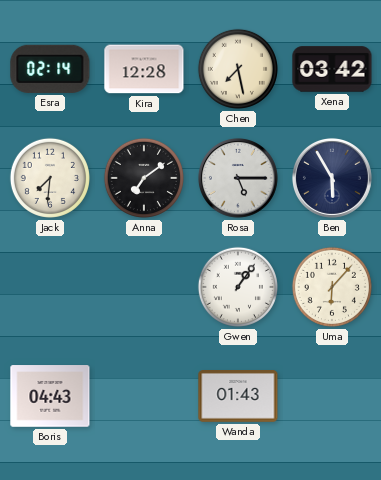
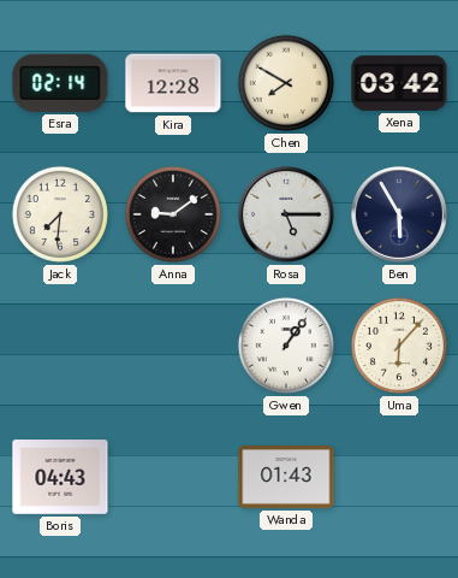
Chen: 7:28 -> 7:50
Anna: 7:09 -> 9:09
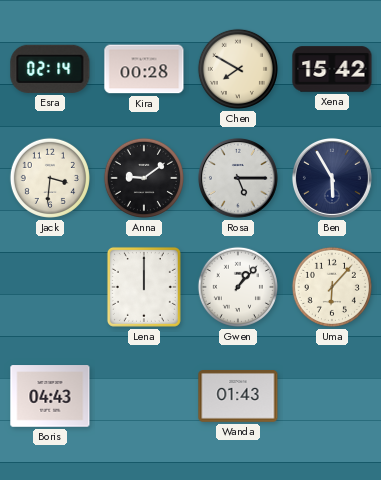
Kira: 12:28 -> 00:28
Xena: 03:42 -> 15:42
Jack: 7:31 -> 3:31
Lena: none -> 12:00
Gwen: 1:06 -> 1:07
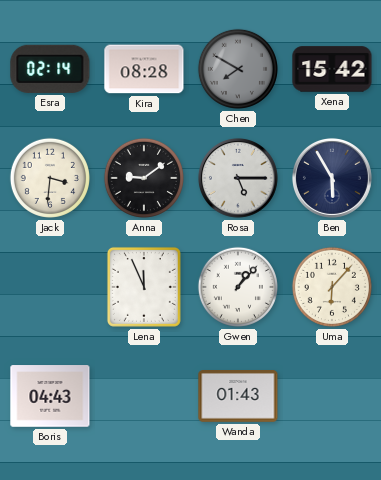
Kira: 00:28 -> 08:28
Chen dial: cream -> grey
Lena: 12:00 -> 11:56
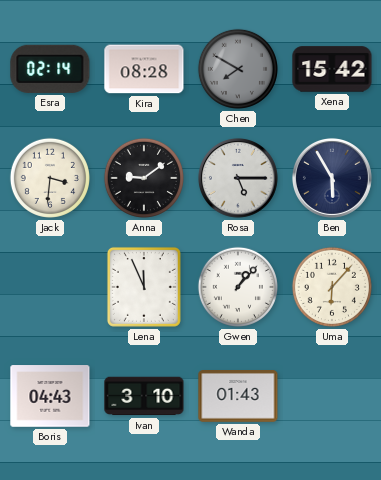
Ivan: none -> 3:10
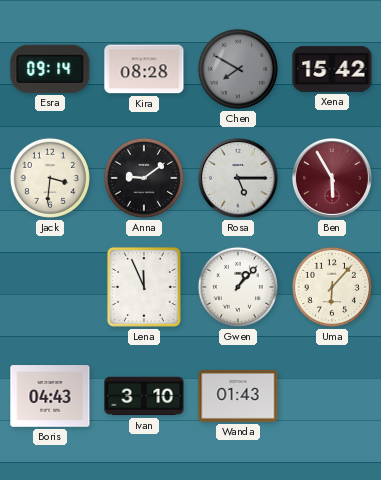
Esra: 02:14 -> 09:14
Ben dial: navy -> burgundy
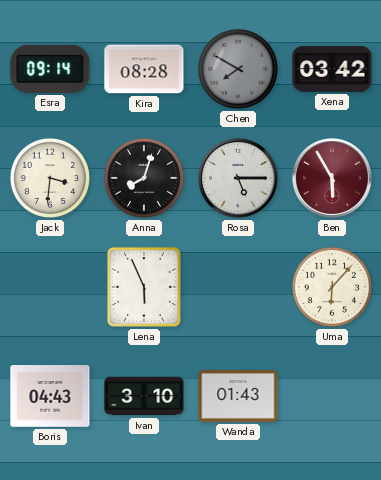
Xena: 15:42 -> 03:42
Anna: 9:09 -> 8:03
Lena: 11:56 -> 5:56
Gwen: 1:07 -> none
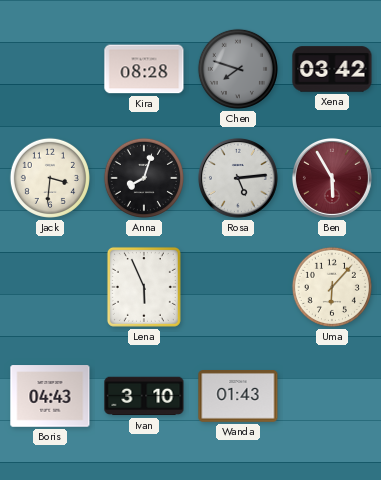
Esra: 09:14 -> none
Chen: 7:50 -> 7:48
Rosa: 5:15 -> 5:14
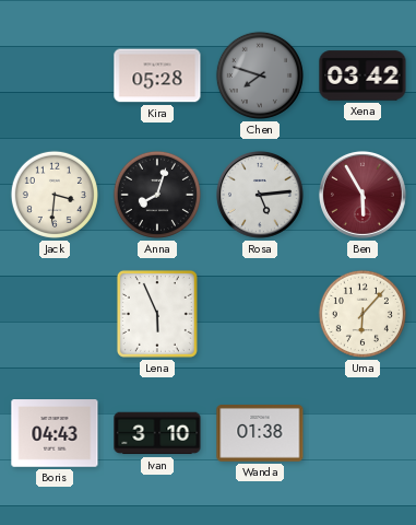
Kira: 08:28 -> 05:28
Wanda: 01:43 -> 01:38
